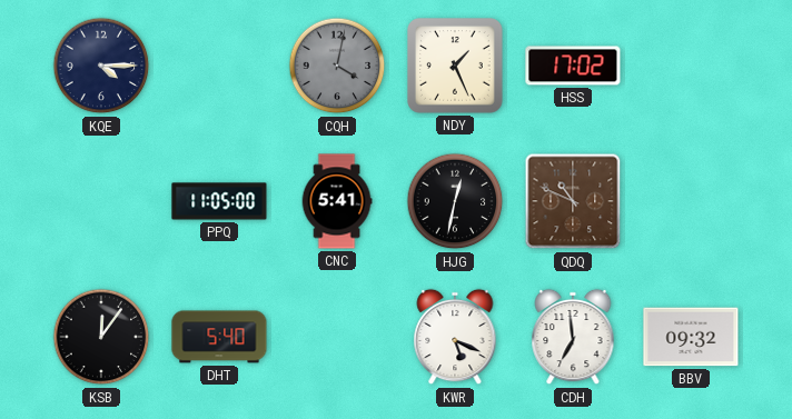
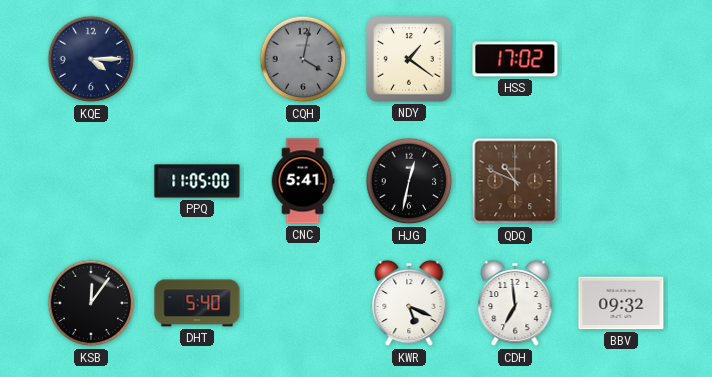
NDY: 1:26 -> 1:21
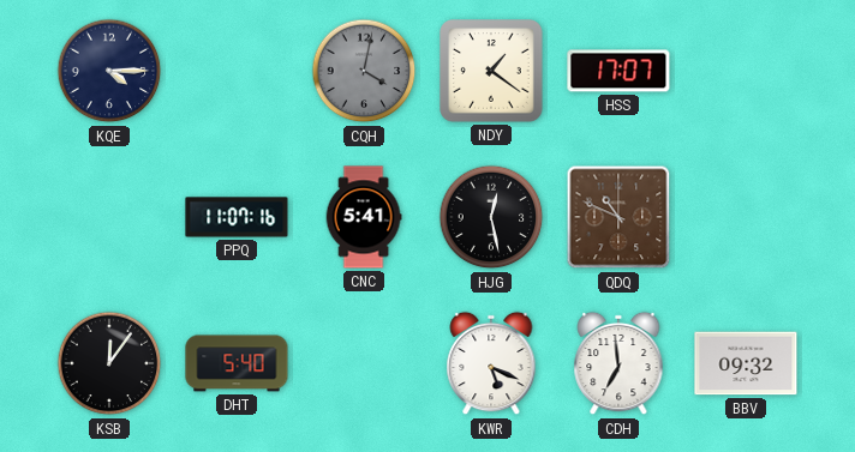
HSS: 17:02 -> 17:07
PPQ: 11:05 -> 11:07
HJG: 12:32 -> 12:28
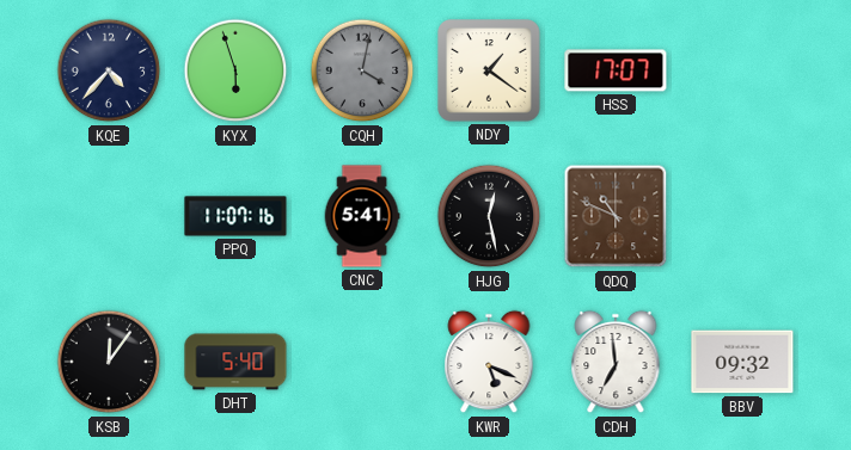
KQE: 4:15 -> 4:37
KYX: none -> 5:57
